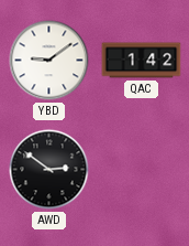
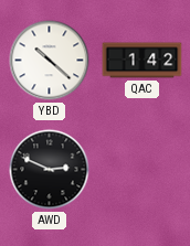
YBD: 9:09 -> 10:22
AWD: 2:51 -> 2:49
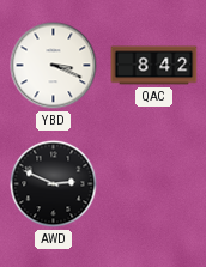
YBD: 10:22 -> 3:19
QAC: 1:42 -> 8:42
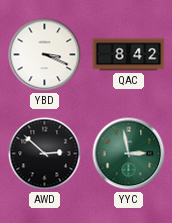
AWD: 2:49 -> 2:52
YYC: none -> 2:58
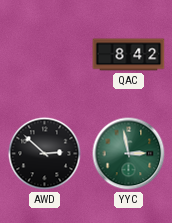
YBD: 3:19 -> none
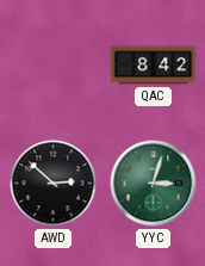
YYC: 2:58 -> 3:03
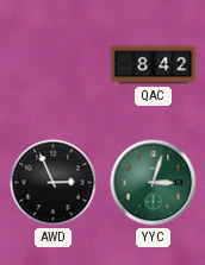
AWD: 2:52 -> 2:56
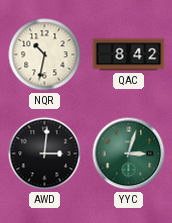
NQR: none -> 10:32
AWD: 2:56 -> 3:01
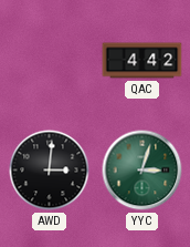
NQR: 10:32 -> none
QAC: 8:42 -> 4:42
